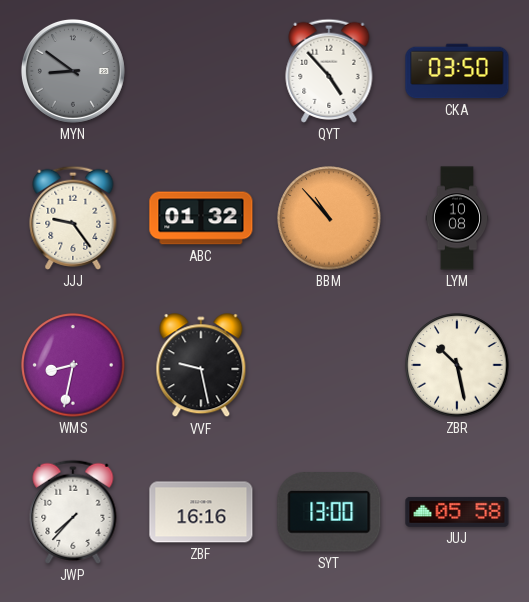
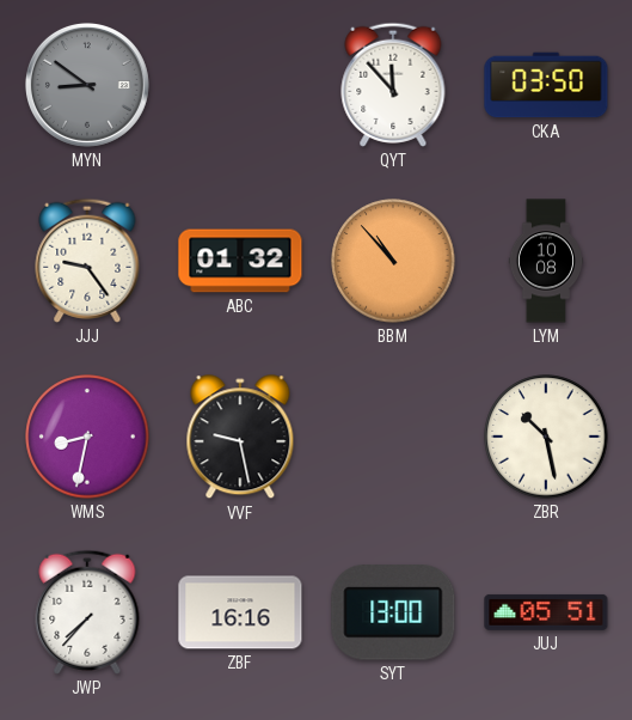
QYT: 4:53 -> 11:53
JUJ: 05:58 -> 05:51
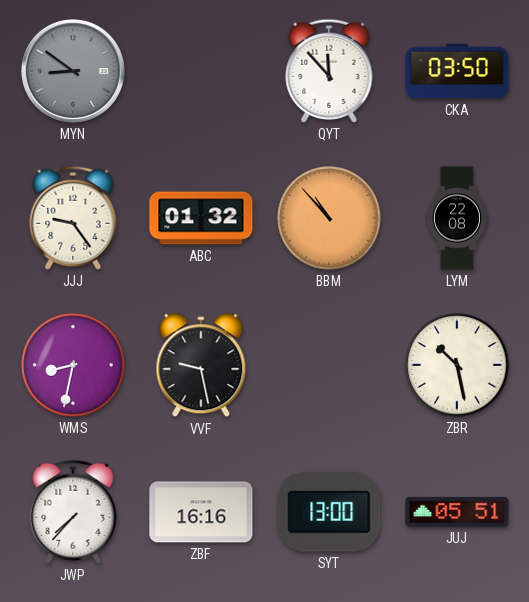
LYM: 10:08 -> 22:08
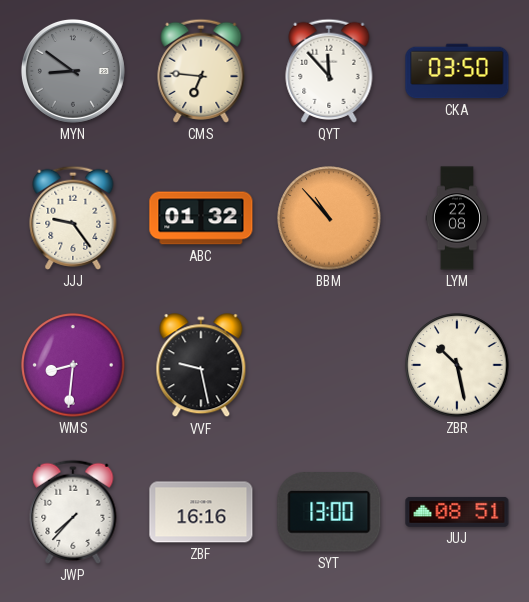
CMS: none -> 6:46
WMS: 8:32 -> 8:31
JUJ: 05:51 -> 08:51
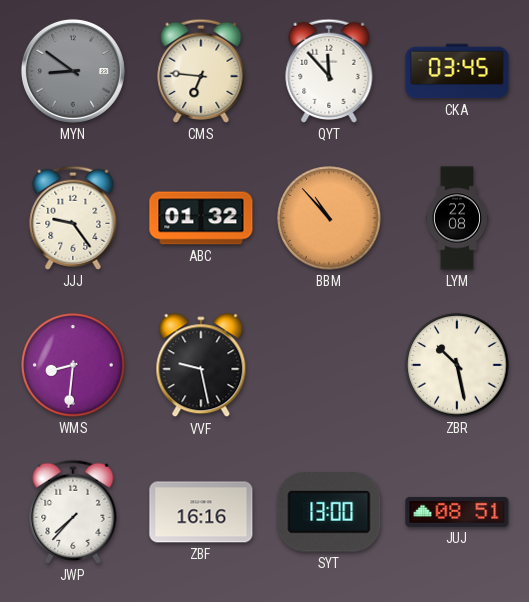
CKA: 03:50 -> 03:45
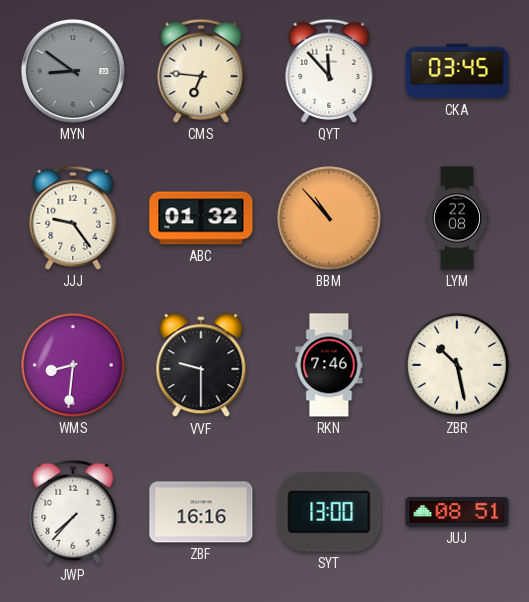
VVF: 9:28 -> 9:30
RKN: none -> 7:46
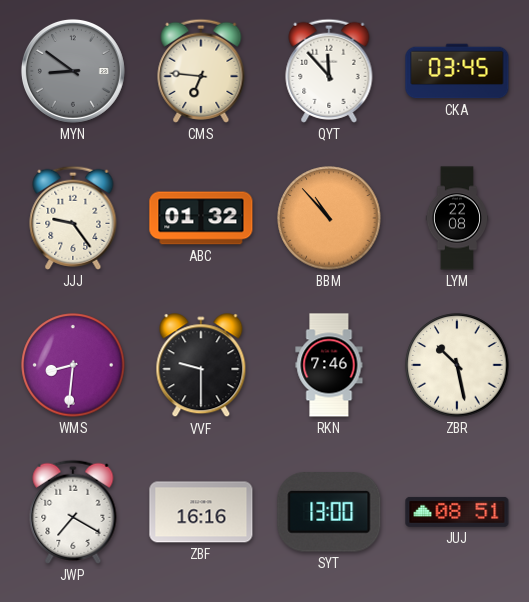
JWP: 7:37 -> 7:20
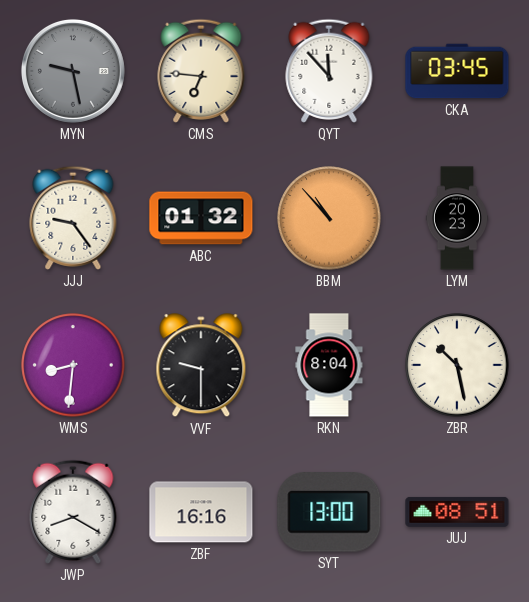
MYN: 8:51 -> 9:28
LYM: 22:08 -> 20:23
RKN: 7:46 -> 8:04
JWP: 7:20 -> 8:20
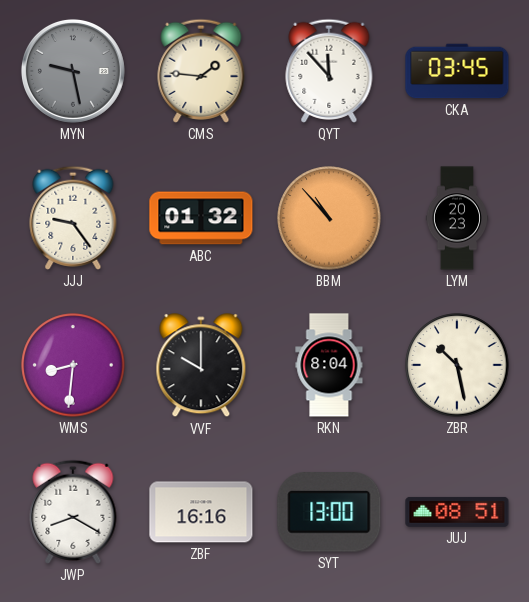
CMS: 6:46 -> 1:46
VVF: 9:30 -> 10:00
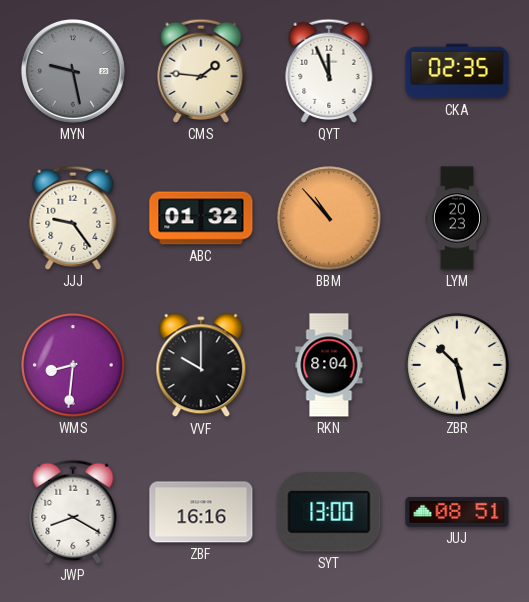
QYT: 11:53 -> 11:56
CKA: 03:45 -> 02:35
